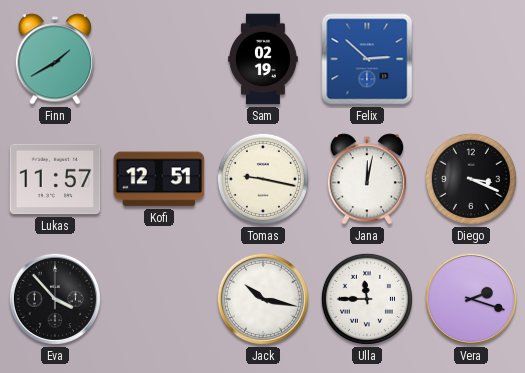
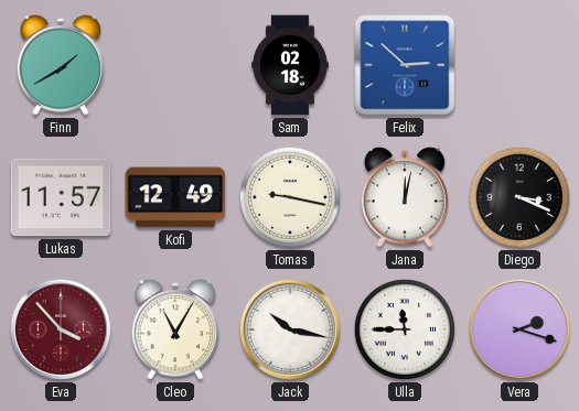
Sam: 02:19 -> 02:18
Kofi: 12:51 -> 12:49
Eva dial: black -> burgundy
Cleo: none -> 11:05
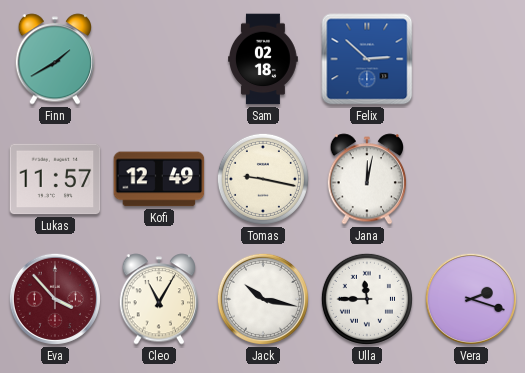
Diego: 3:19 -> none
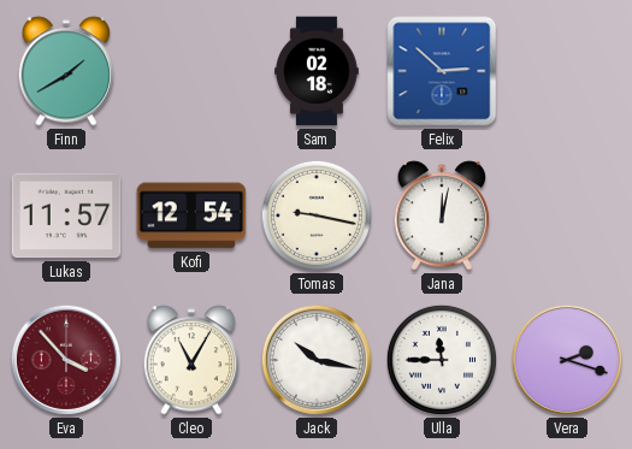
Kofi: 12:49 -> 12:54
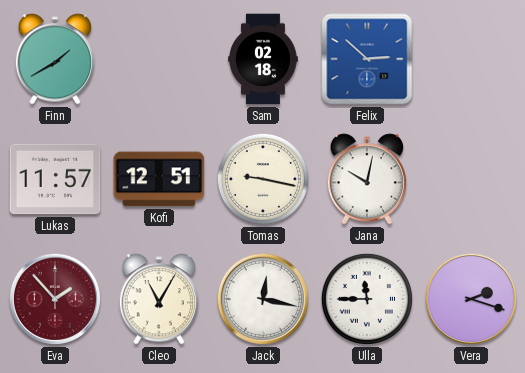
Kofi: 12:54 -> 12:51
Jana: 12:02 -> 10:02
Eva: 3:53 -> 1:53
Jack: 10:17 -> 12:17
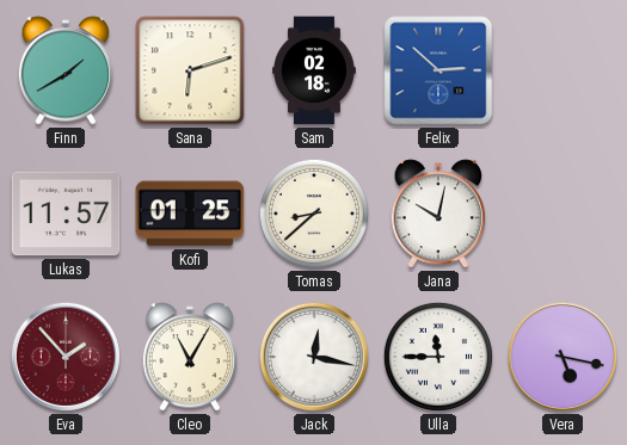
Sana: none -> 6:12
Kofi: 12:51 -> 01:25
Tomas: 9:17 -> 8:38
Vera: 2:18 -> 5:17
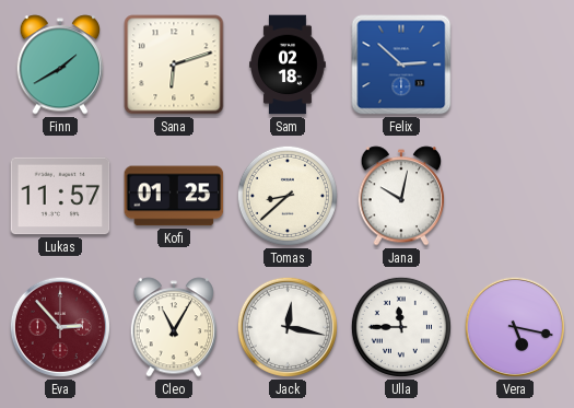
Eva: 1:53 -> 2:53
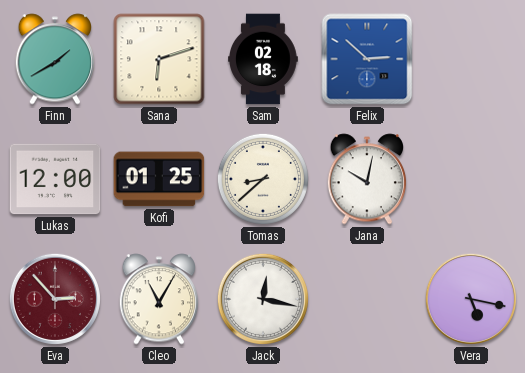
Lukas: 11:57 -> 12:00
Ulla: 11:45 -> none
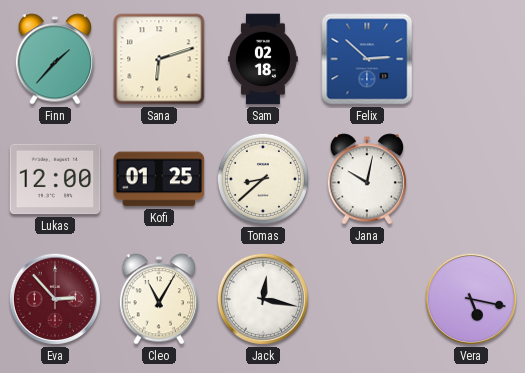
Finn: 1:40 -> 1:37
